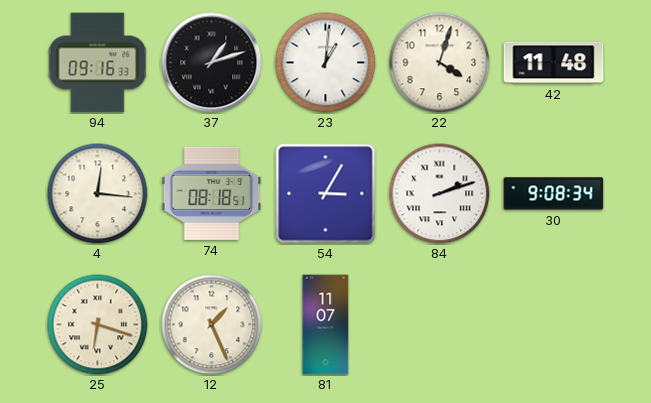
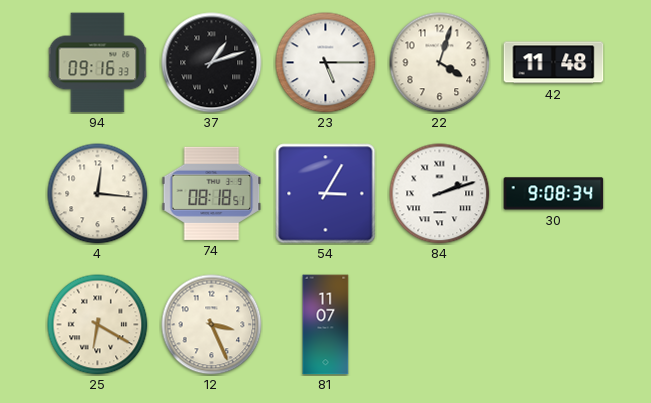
23: 1:01 -> 5:15
25: 6:18 -> 6:20
12: 1:26 -> 3:26
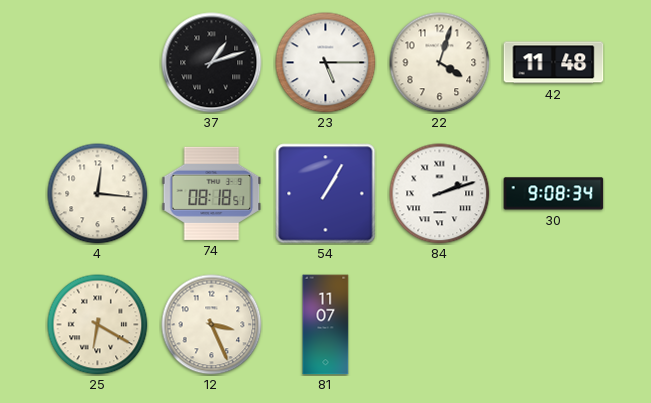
94: 09:16 -> none
54: 3:05 -> 1:05
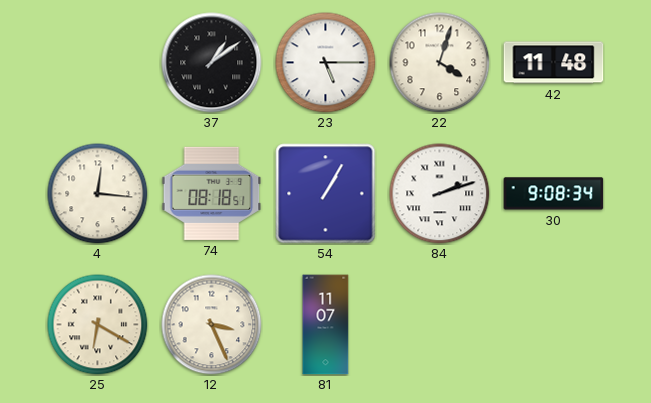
37: 1:12 -> 1:09
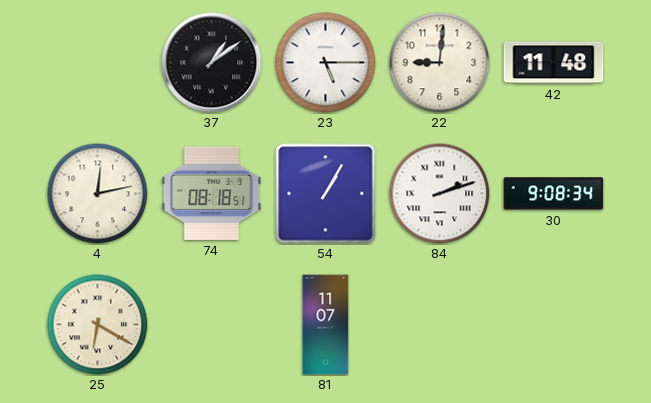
22: 4:03 -> 9:01
4: 12:16 -> 12:13
12: 3:26 -> none
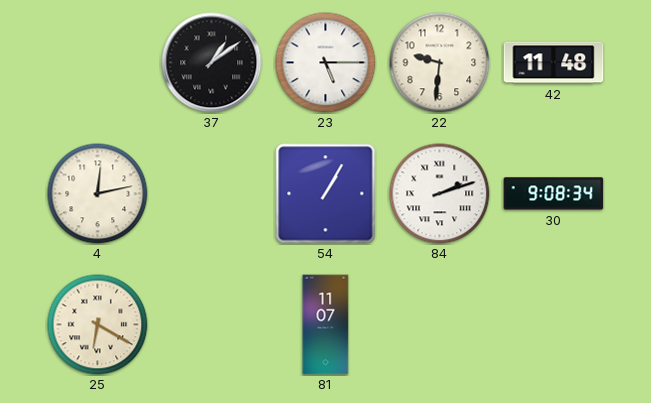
22: 9:01 -> 9:31
74: 08:18 -> none
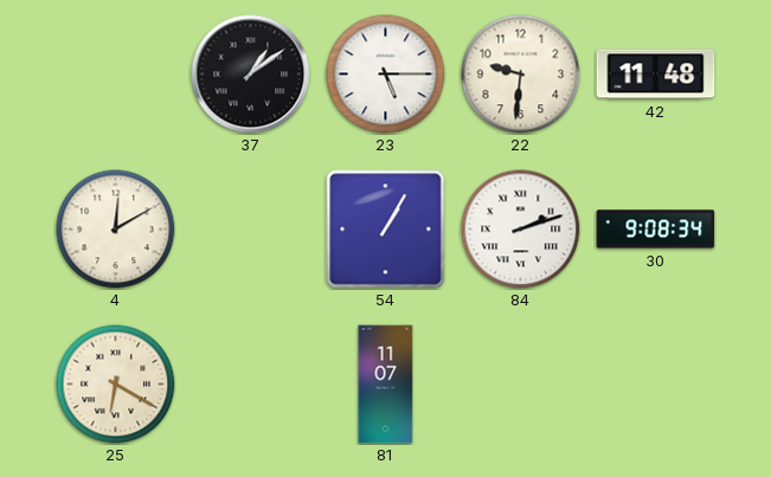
4: 12:13 -> 12:10
